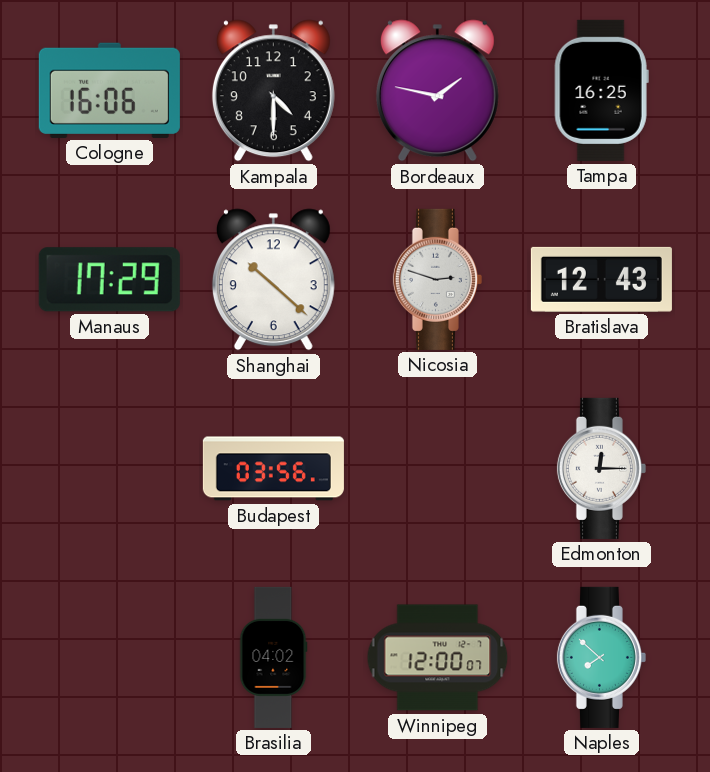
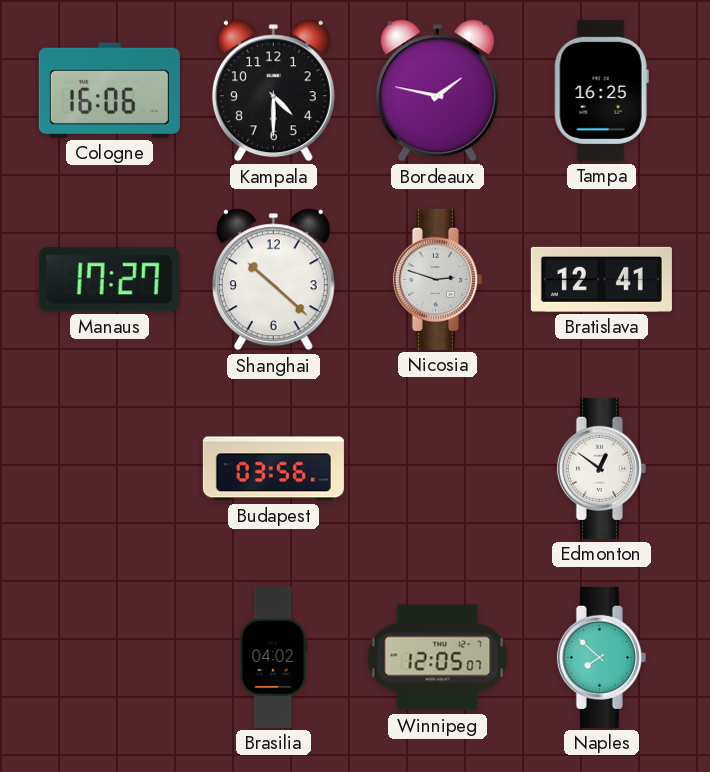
Manaus: 17:29 -> 17:27
Bratislava: 12:43 -> 12:41
Edmonton: 12:15 -> 12:51
Winnipeg: 12:00 -> 12:05
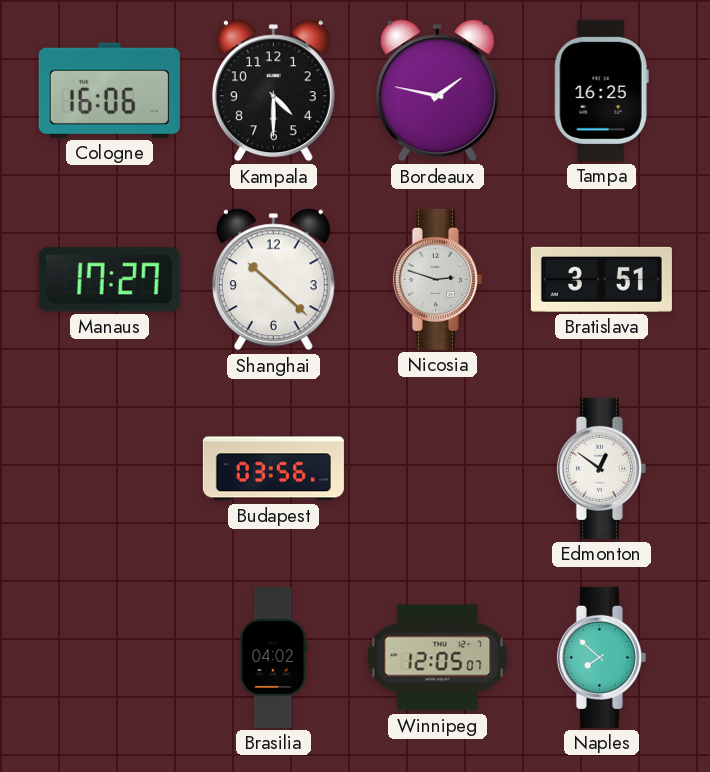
Bratislava: 12:41 -> 3:51
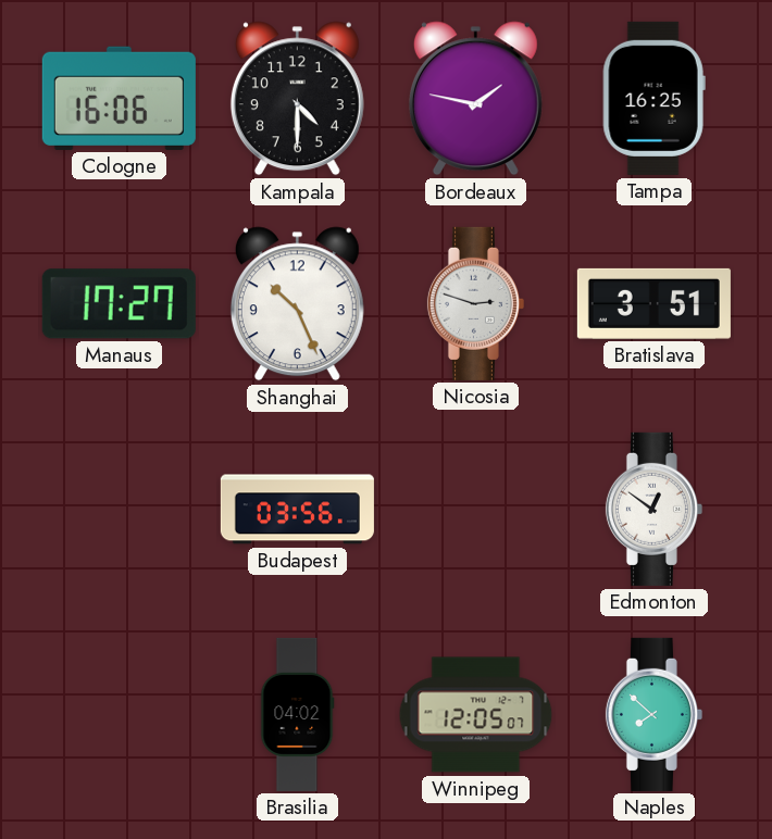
Shanghai: 10:22 -> 10:26
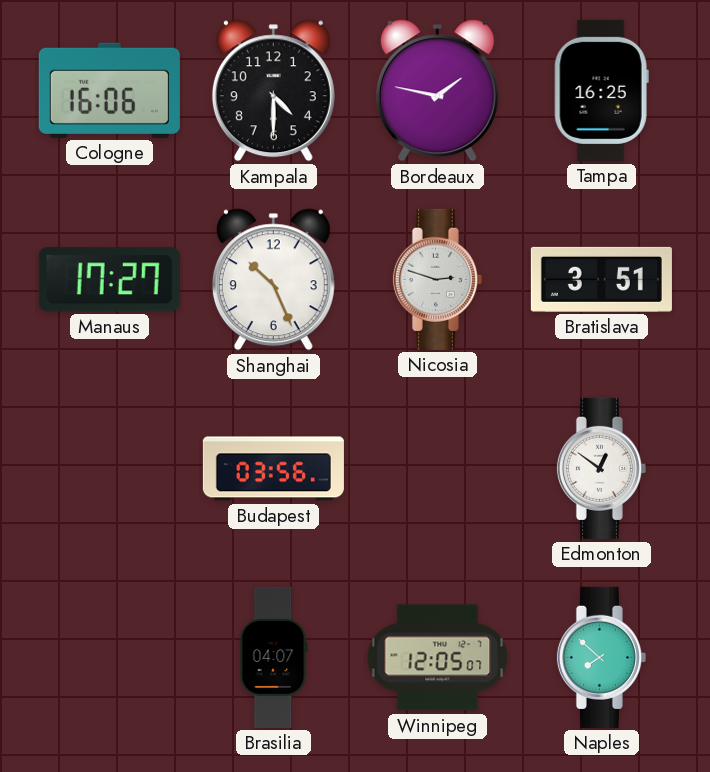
Brasilia: 04:02 -> 04:07
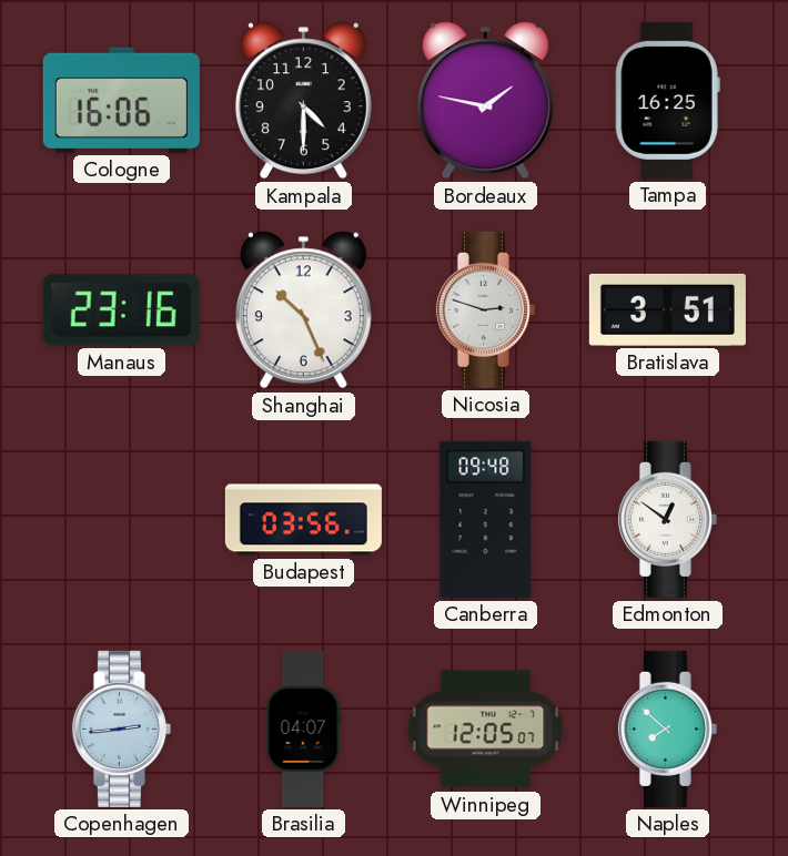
Manaus: 17:27 -> 23:16
Canberra: none -> 09:48
Copenhagen: none -> 2:44
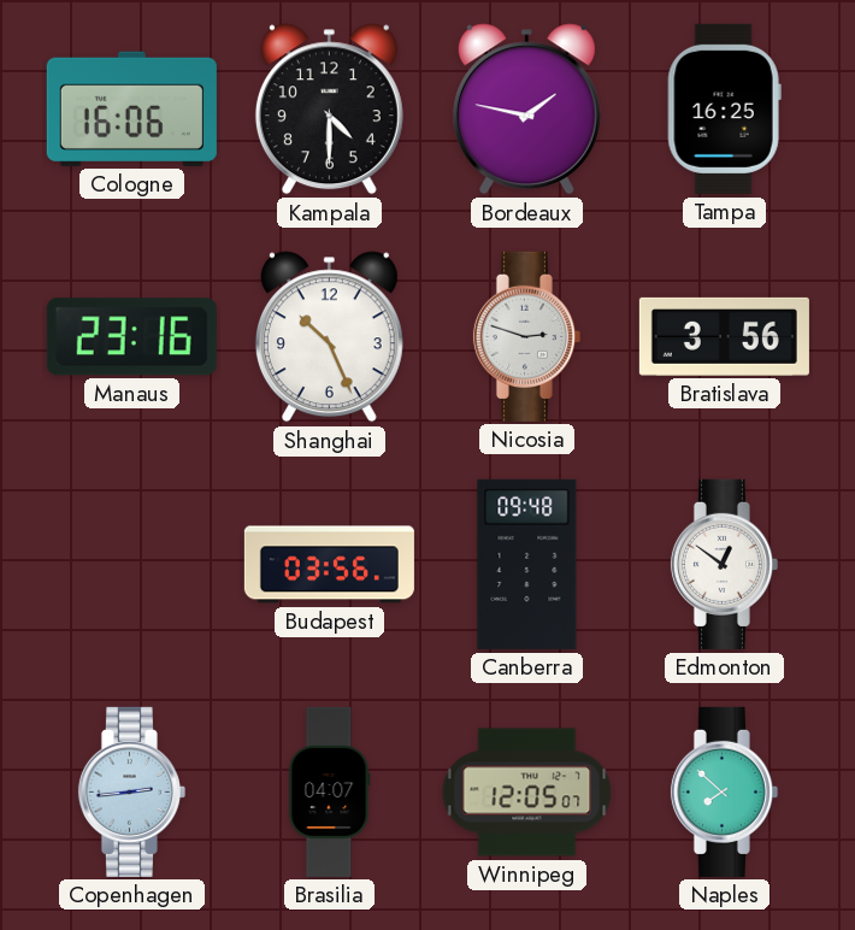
Bratislava: 3:51 -> 3:56
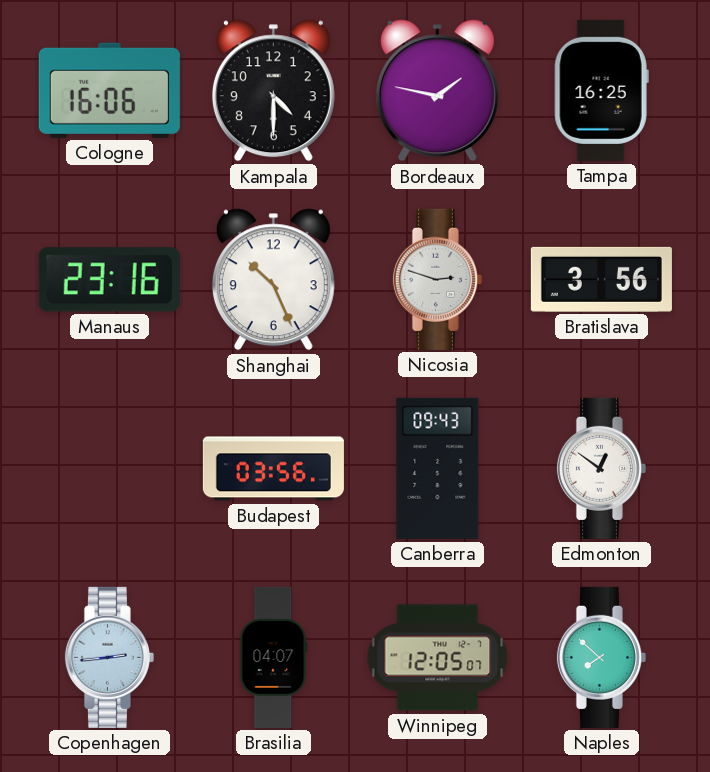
Canberra: 09:48 -> 09:43
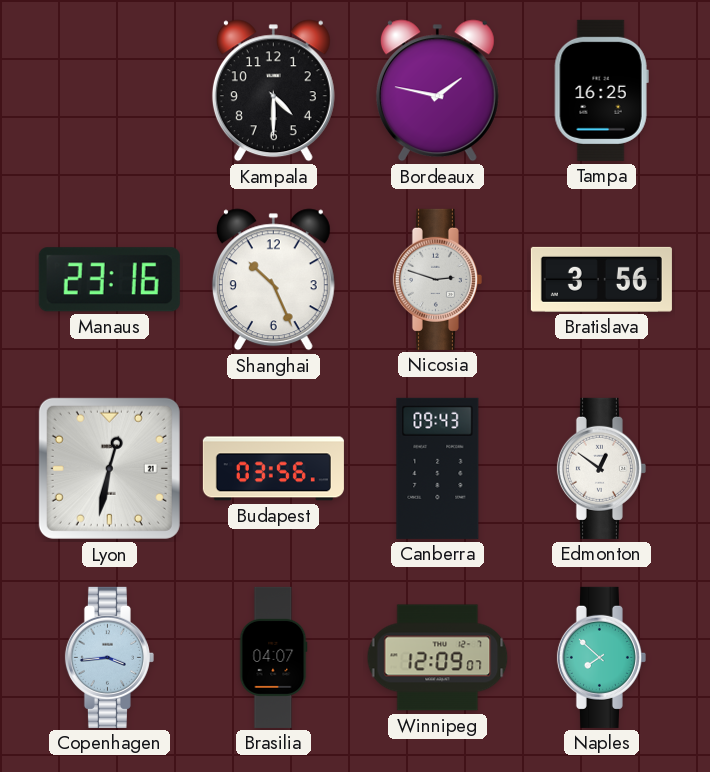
Cologne: 16:06 -> none
Lyon: none -> 12:32
Copenhagen: 2:44 -> 3:44
Winnipeg: 12:05 -> 12:09
